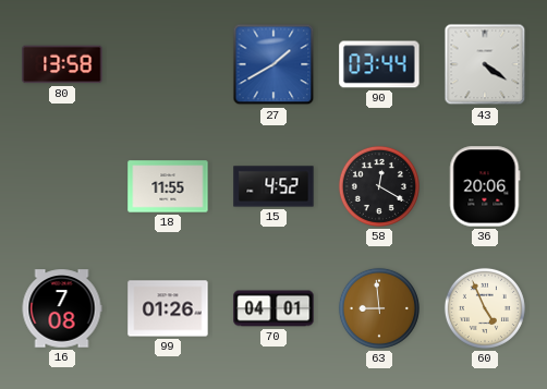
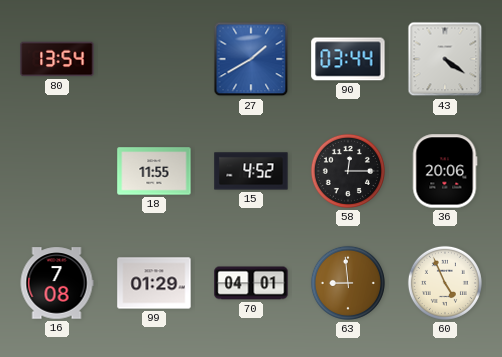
80: 13:58 -> 13:54
58: 12:20 -> 12:15
99: 01:26 -> 01:29
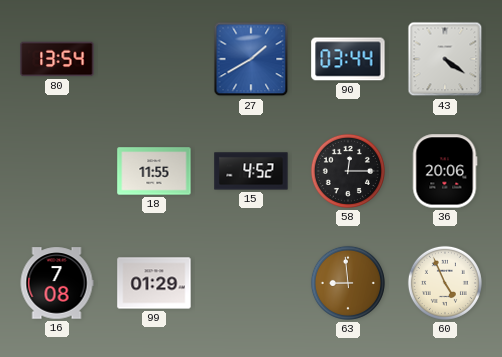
70: 04:01 -> none
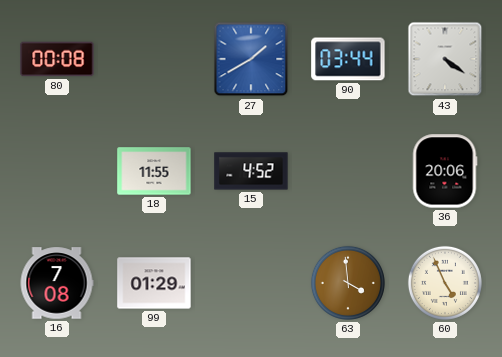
80: 13:54 -> 00:08
58: 12:15 -> none
63: 8:59 -> 3:59
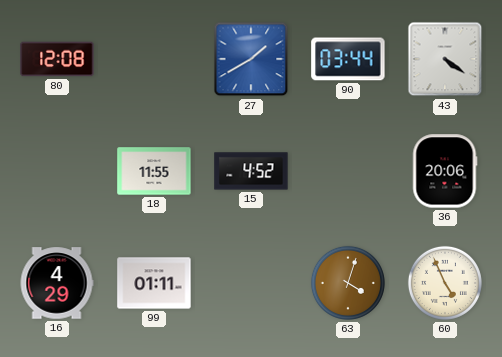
80: 00:08 -> 12:08
16: 7:08 -> 4:29
99: 01:29 -> 01:11
63: 3:59 -> 4:03
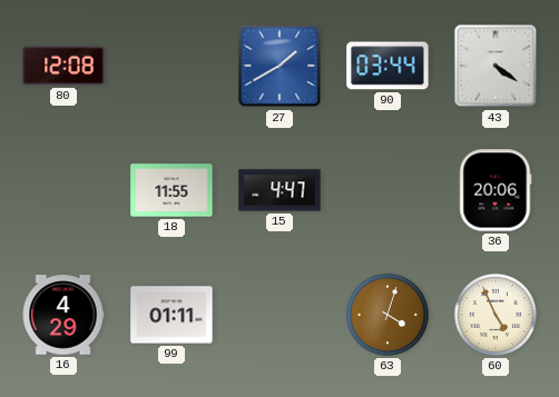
15: 4:52 -> 4:47
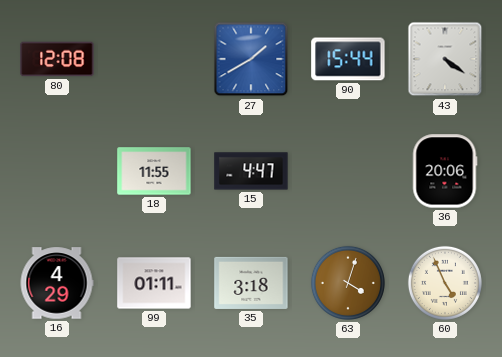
90: 03:44 -> 15:44
35: none -> 3:18
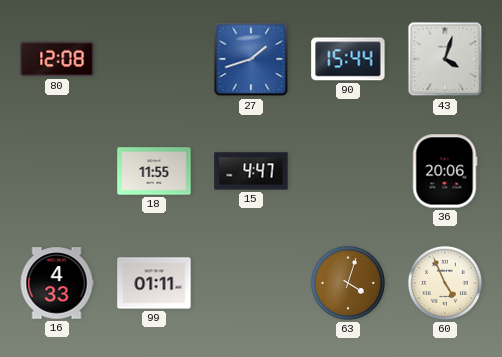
27: 1:40 -> 1:42
43: 4:21 -> 4:03
16: 4:29 -> 4:33
35: 3:18 -> none
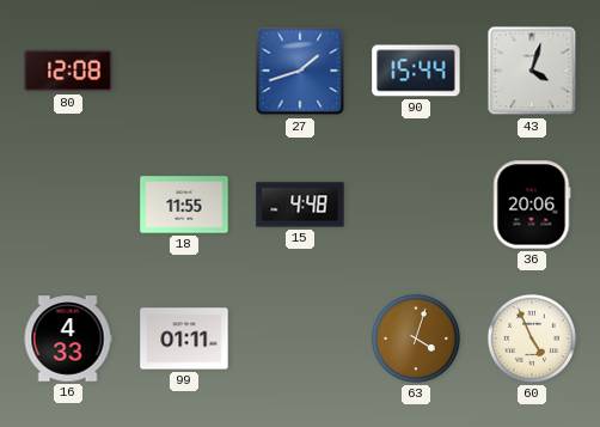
15: 4:47 -> 4:48
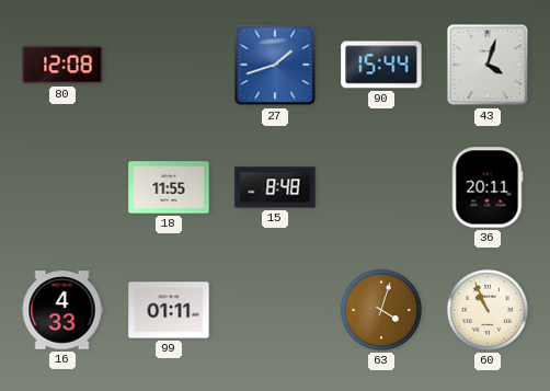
15: 4:48 -> 8:48
36: 20:06 -> 20:11
60: 4:56 -> 10:56
